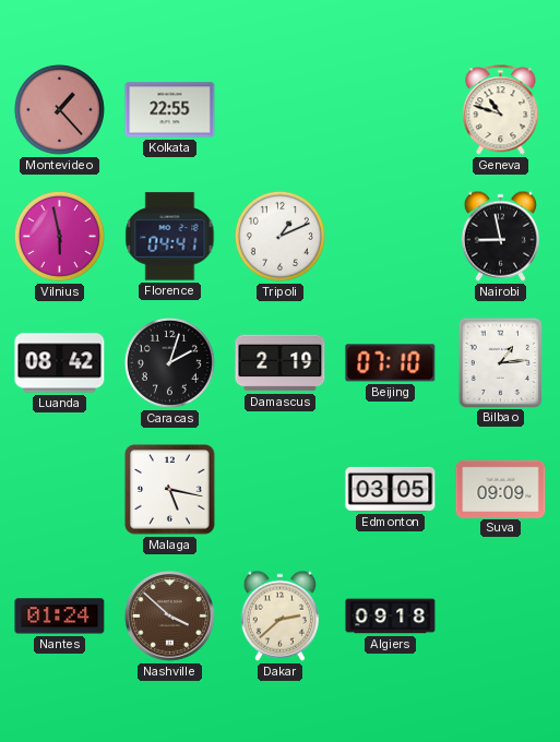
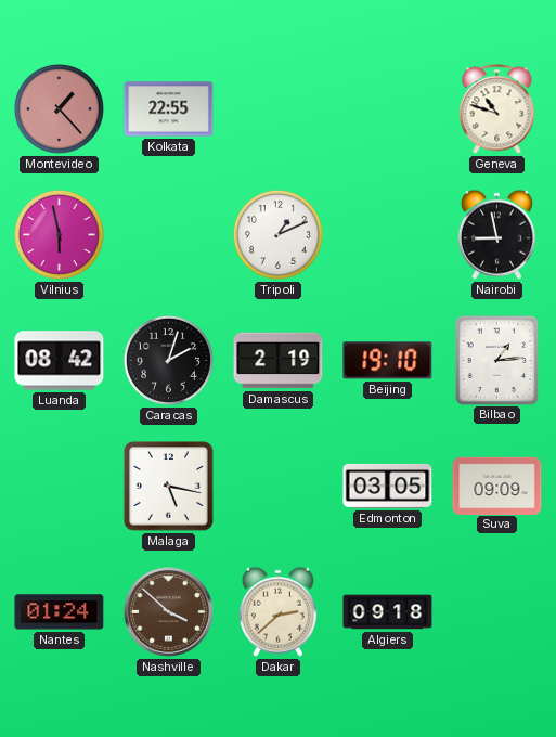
Florence: 04:41 -> none
Beijing: 07:10 -> 19:10
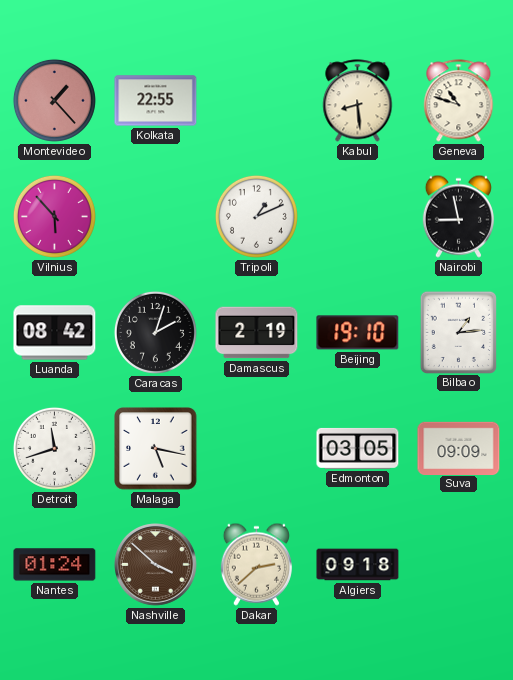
Kabul: none -> 8:29
Vilnius: 5:58 -> 5:53
Detroit: none -> 11:42
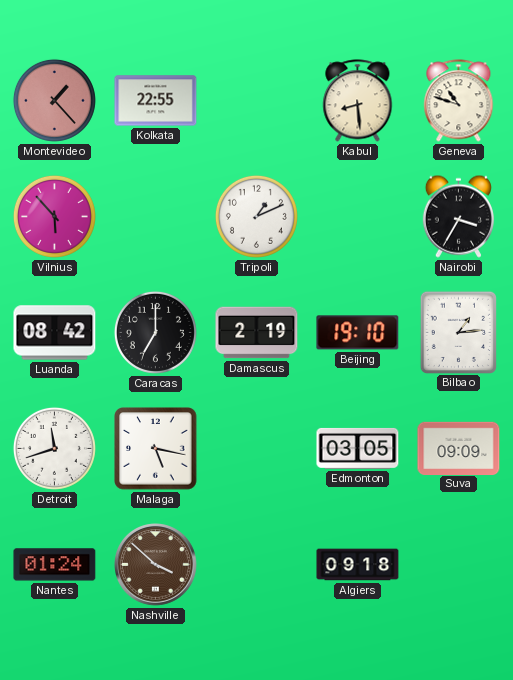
Nairobi: 8:58 -> 3:35
Caracas: 2:03 -> 7:00
Dakar: 2:38 -> none
